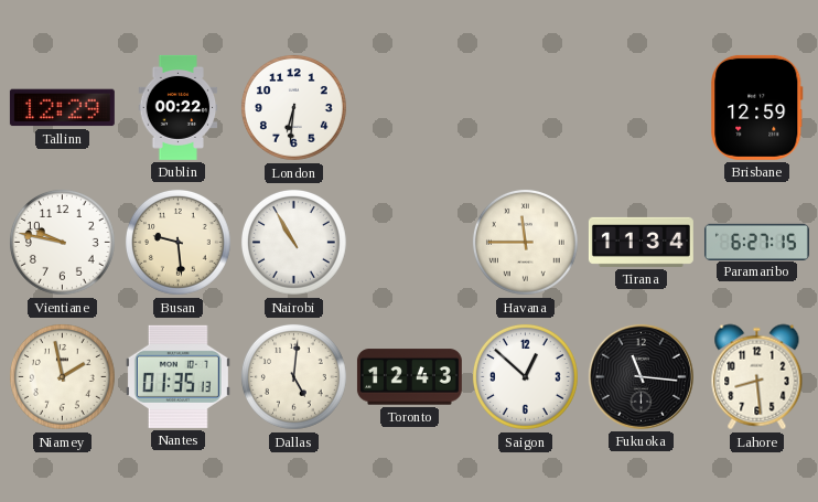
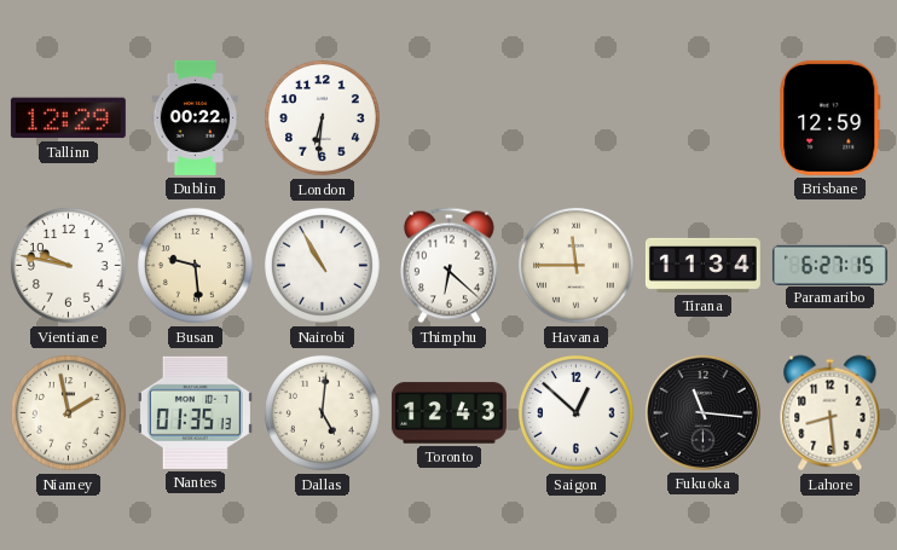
Thimphu: none -> 6:22
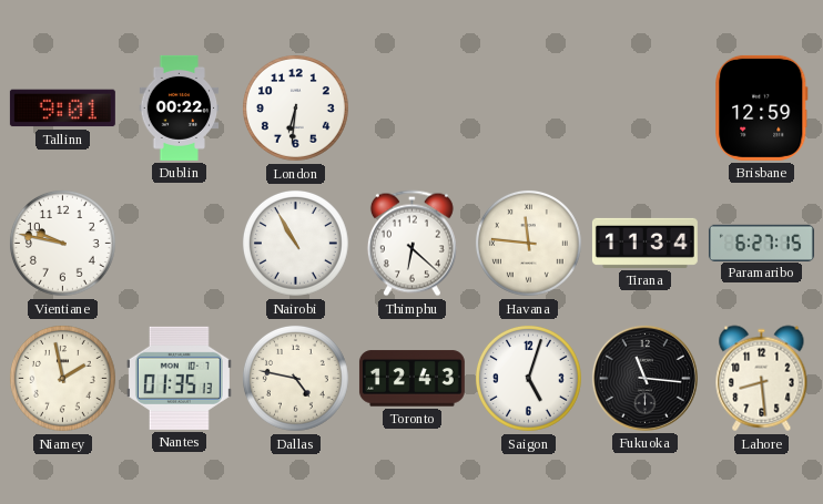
Tallinn: 12:29 -> 9:01
Busan: 9:29 -> none
Havana: 11:45 -> 11:46
Dallas: 5:01 -> 4:47
Saigon: 12:52 -> 5:03
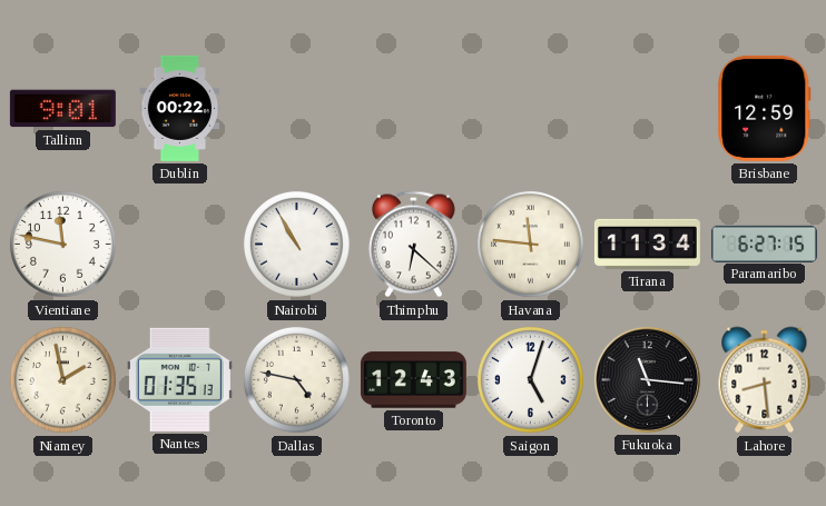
London: 6:31 -> none
Vientiane: 9:47 -> 11:47
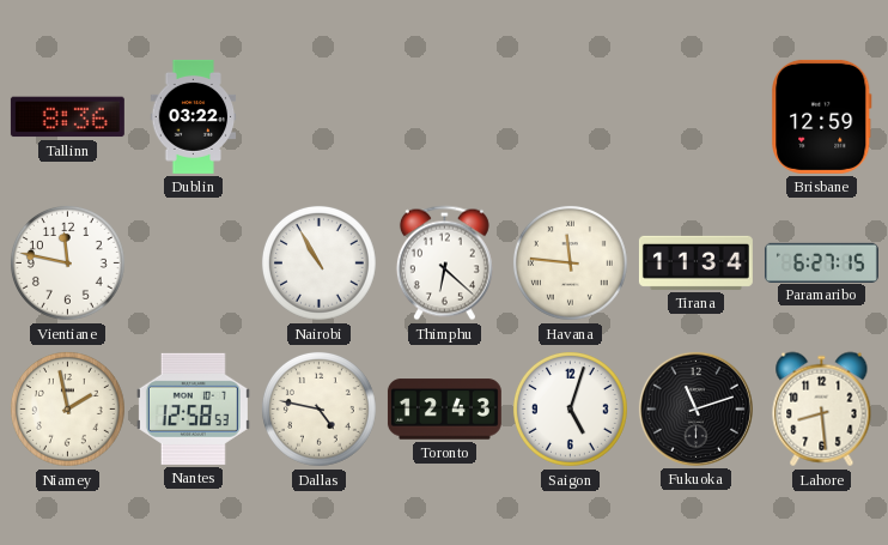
Tallinn: 9:01 -> 8:36
Dublin: 00:22 -> 03:22
Nantes: 01:35 -> 12:58
Fukuoka: 11:16 -> 11:12
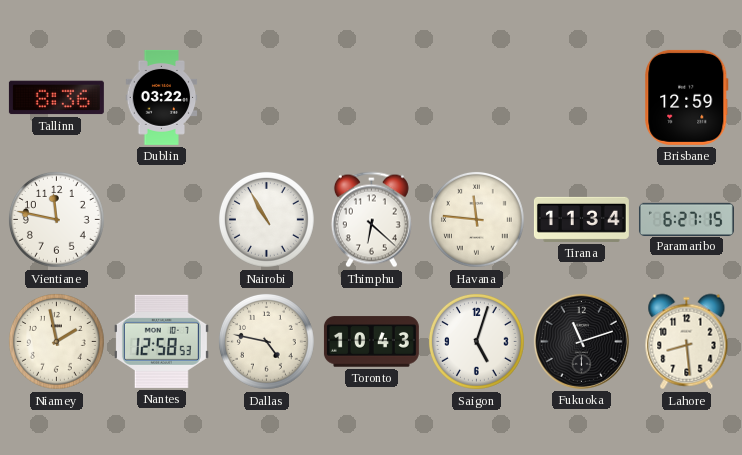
Toronto: 12:43 -> 10:43
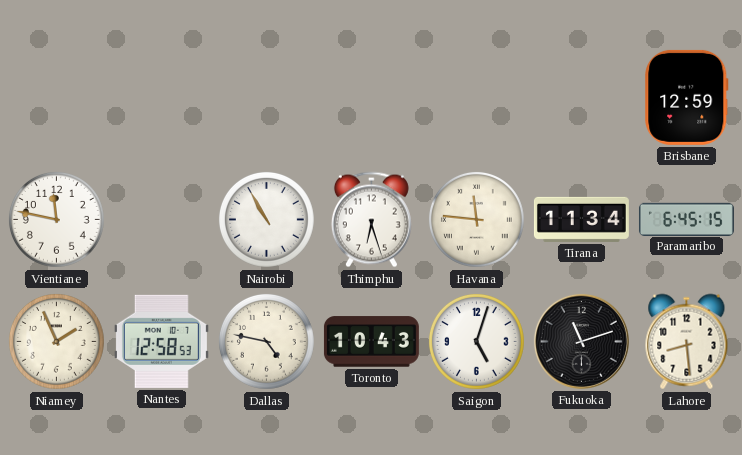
Tallinn: 8:36 -> none
Dublin: 03:22 -> none
Thimphu: 6:22 -> 6:27
Paramaribo: 6:27 -> 6:45
Niamey: 1:58 -> 1:56
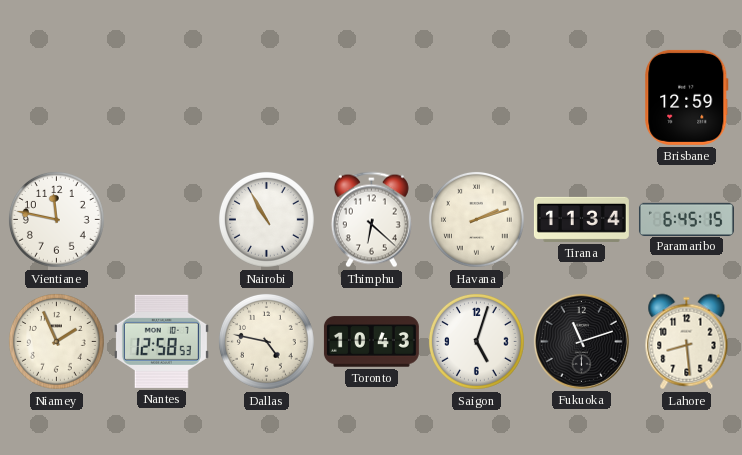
Thimphu: 6:27 -> 6:22
Havana: 11:46 -> 2:12
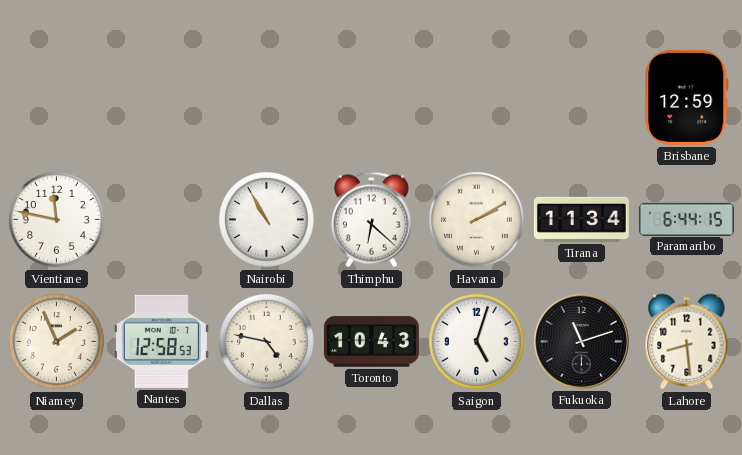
Havana: 2:12 -> 2:10
Paramaribo: 6:45 -> 6:44
